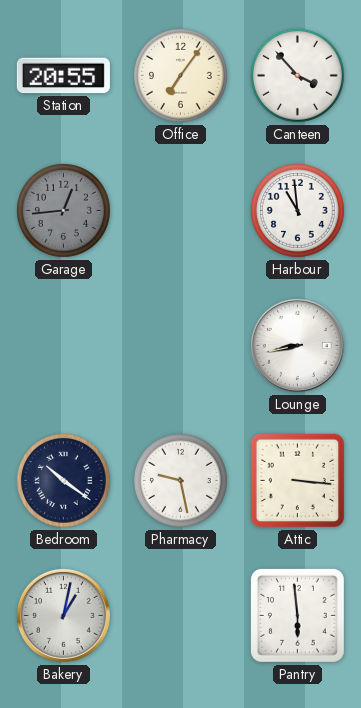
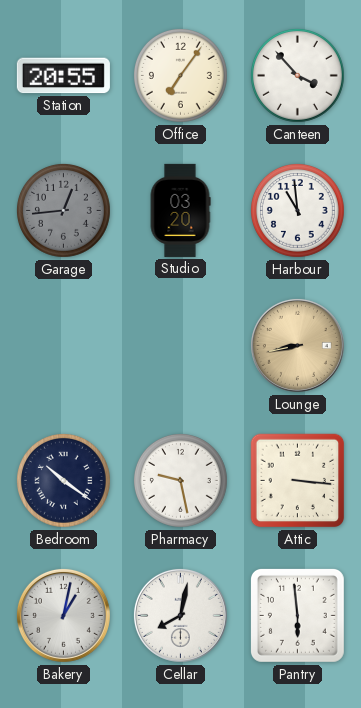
Studio: none -> 03:20
Lounge dial: white -> champagne
Cellar: none -> 8:02
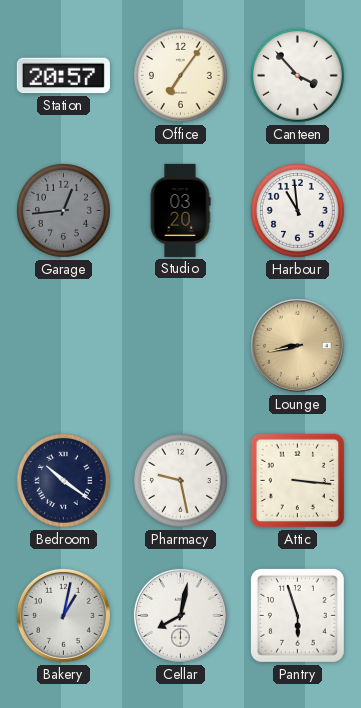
Station: 20:55 -> 20:57
Pantry: 5:59 -> 5:57
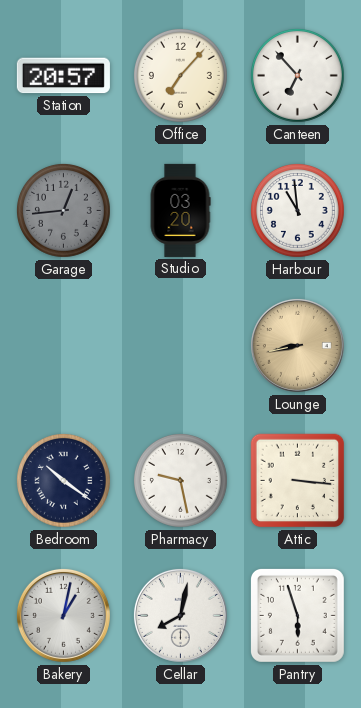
Office: 7:06 -> 7:07
Canteen: 3:53 -> 6:53
